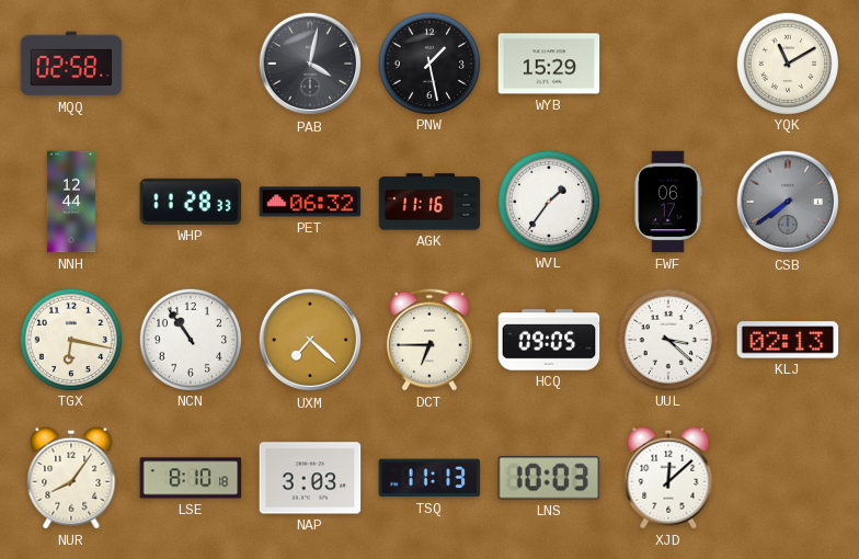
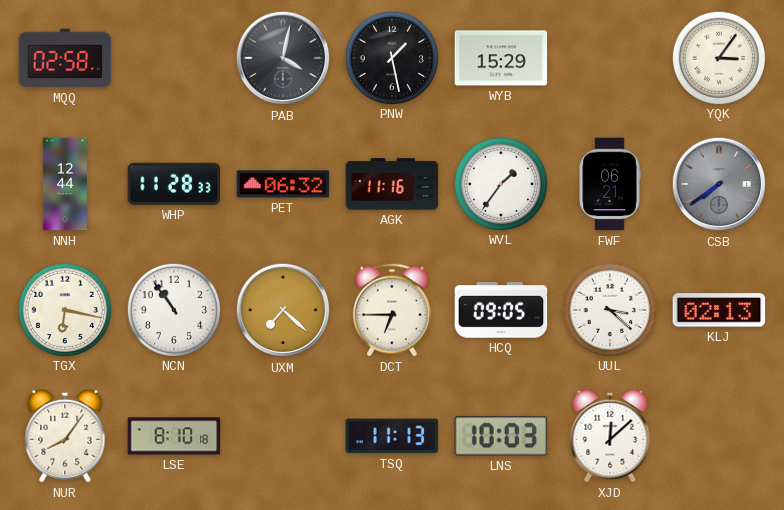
YQK: 11:10 -> 3:06
FWF: 06:17 -> 06:21
NAP: 3:03 -> none
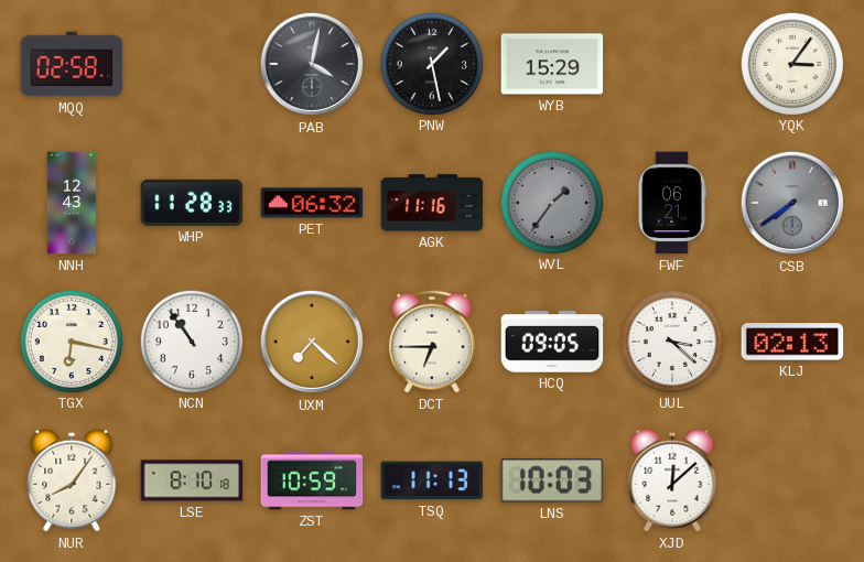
NNH: 12:44 -> 12:43
WVL dial: white -> grey
ZST: none -> 10:59
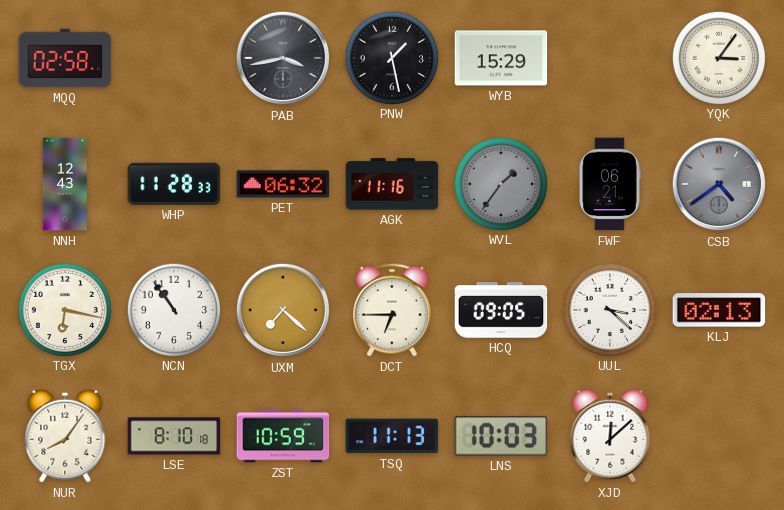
PAB: 4:02 -> 3:43
CSB: 7:39 -> 4:39
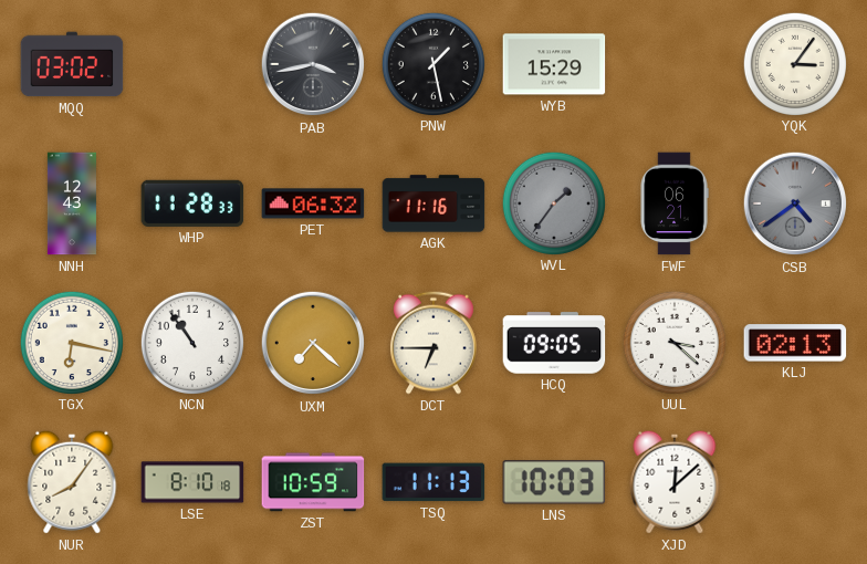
MQQ: 02:58 -> 03:02
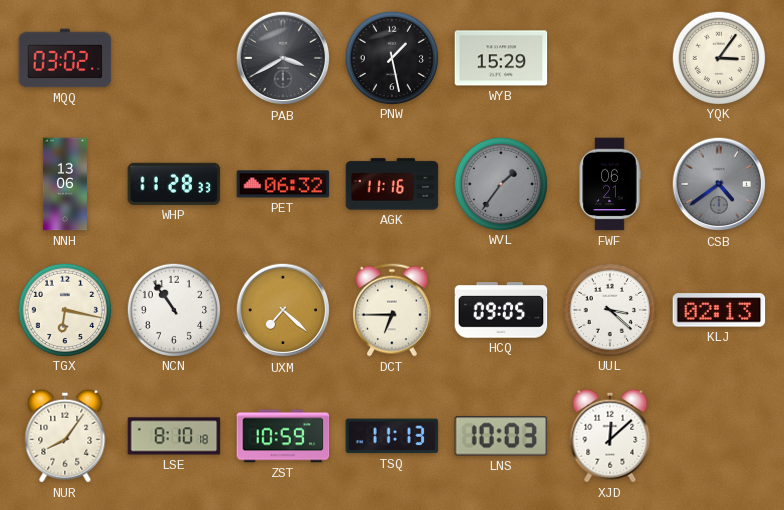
PAB: 3:43 -> 3:40
NNH: 12:43 -> 13:06
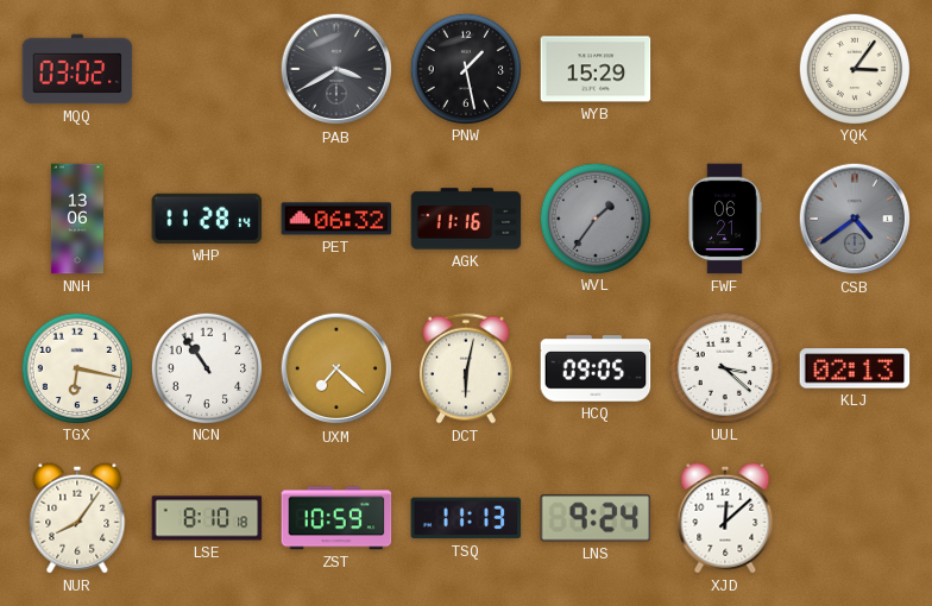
WHP: 11:28:33 -> 11:28:14
DCT: 6:45 -> 6:02
LNS: 10:03 -> 9:24
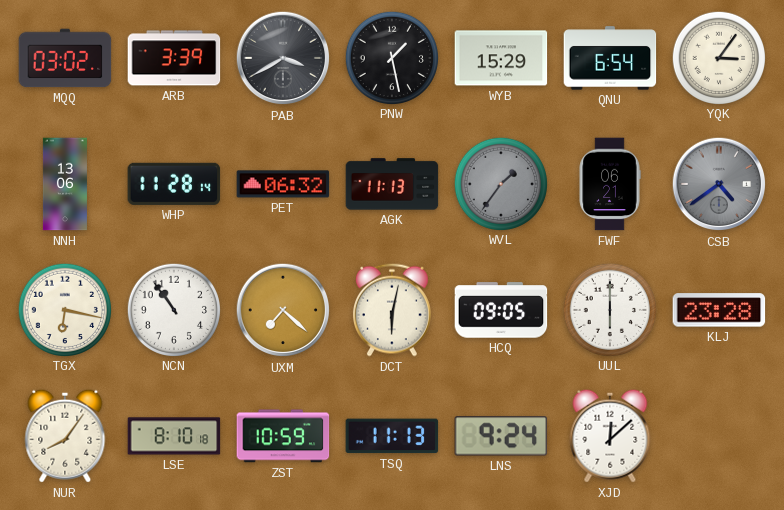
ARB: none -> 3:39
QNU: none -> 6:54
AGK: 11:16 -> 11:13
UUL: 3:22 -> 6:00
KLJ: 02:13 -> 23:28
